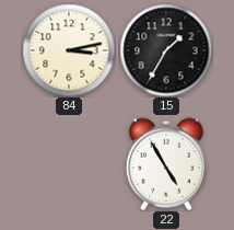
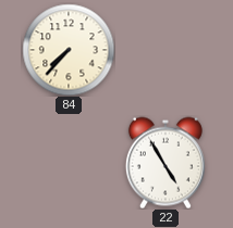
84: 3:13 -> 7:37
15: 1:35 -> none
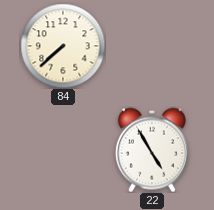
84: 7:37 -> 7:38
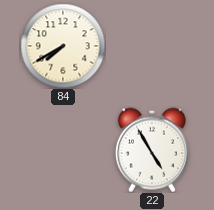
84: 7:38 -> 7:40
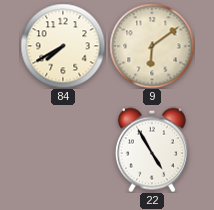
9: none -> 6:09
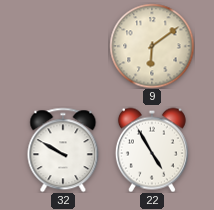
84: 7:40 -> none
32: none -> 9:50
